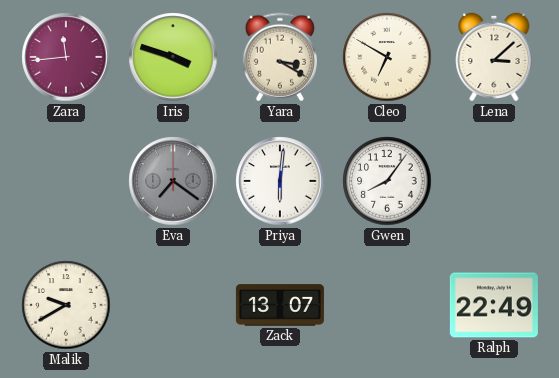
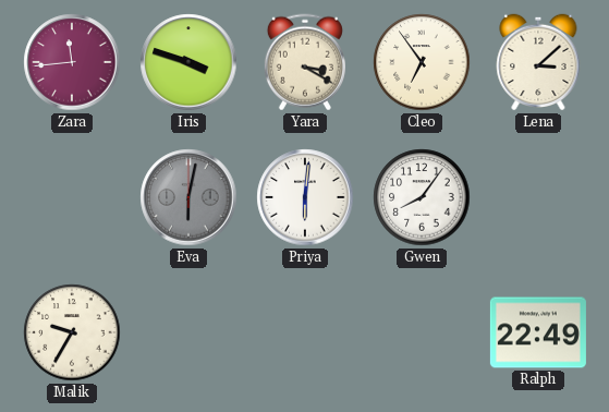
Cleo: 6:50 -> 6:54
Eva: 7:21 -> 6:02
Malik: 9:40 -> 9:35
Zack: 13:07 -> none
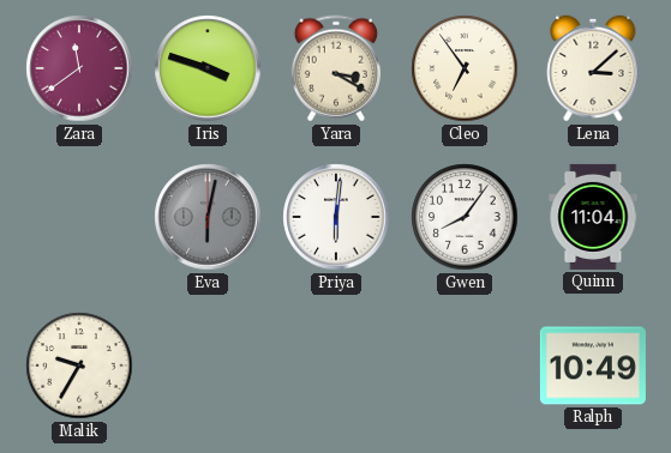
Zara: 11:44 -> 11:39
Quinn: none -> 11:04
Ralph: 22:49 -> 10:49
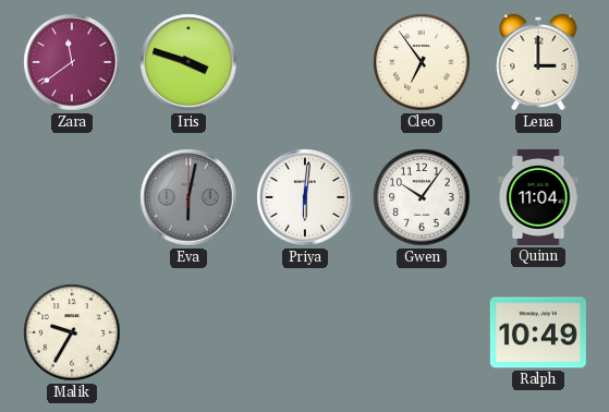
Yara: 3:20 -> none
Lena: 3:08 -> 3:00
Gwen: 8:06 -> 10:06
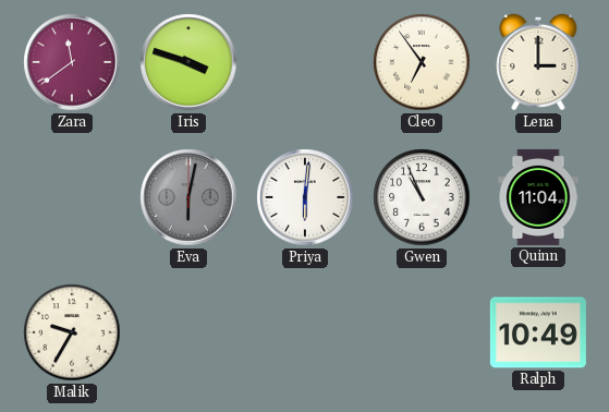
Gwen: 10:06 -> 10:56
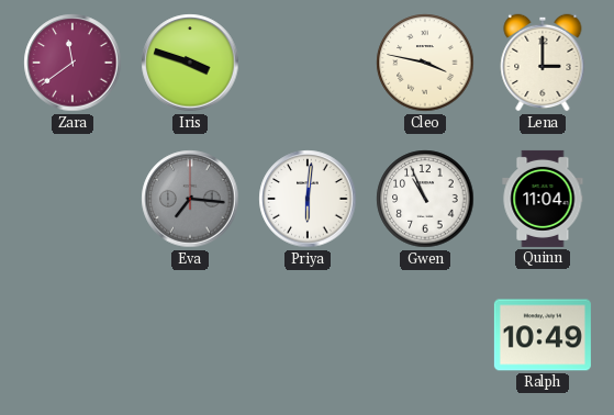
Cleo: 6:54 -> 3:47
Eva: 6:02 -> 7:16
Malik: 9:35 -> none
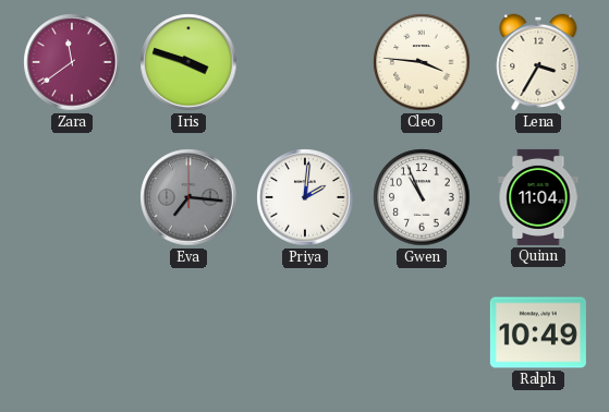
Cleo: 3:47 -> 3:46
Lena: 3:00 -> 3:35
Priya: 6:01 -> 2:01
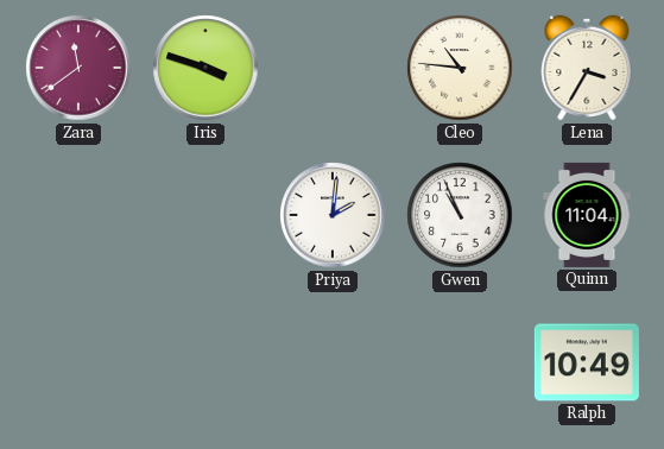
Cleo: 3:46 -> 10:46
Eva: 7:16 -> none
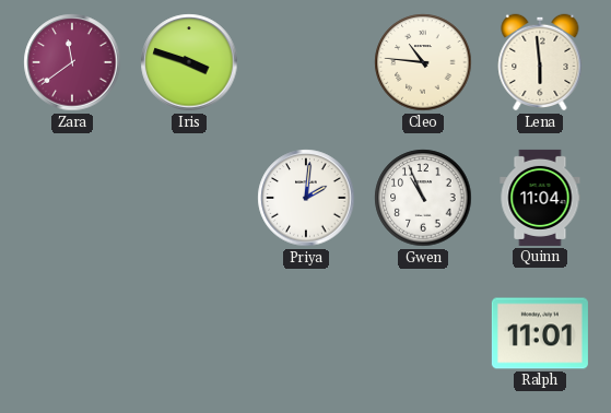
Lena: 3:35 -> 5:59
Ralph: 10:49 -> 11:01
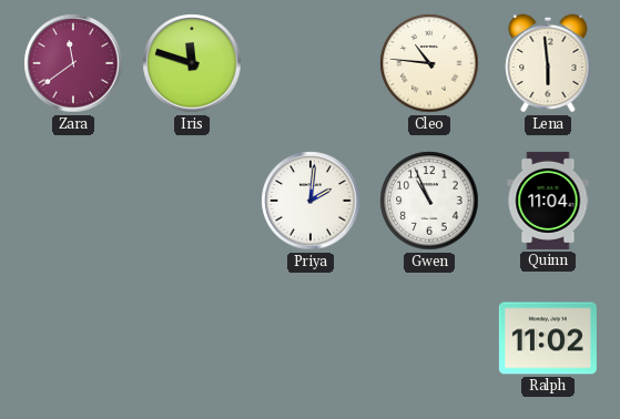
Iris: 3:48 -> 11:48
Ralph: 11:01 -> 11:02
